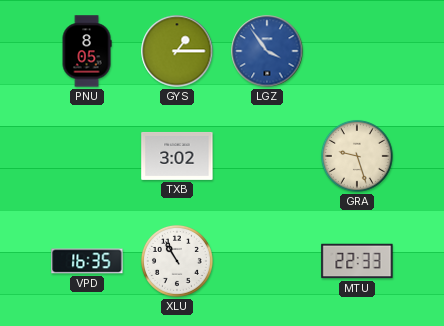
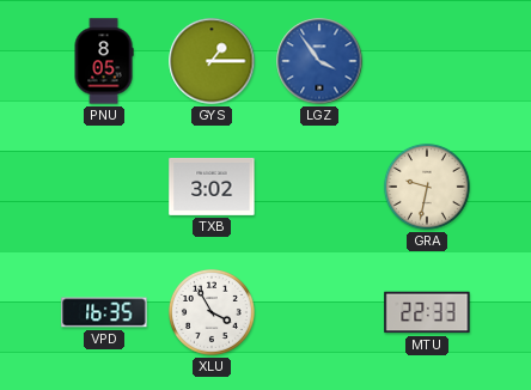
GRA: 9:27 -> 9:32
XLU: 10:55 -> 3:55
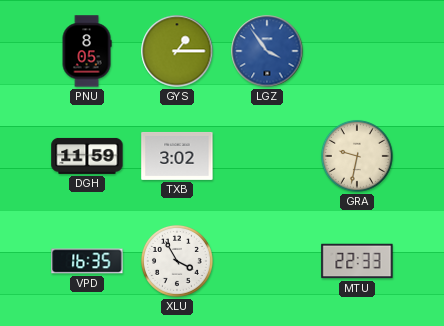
DGH: none -> 11:59
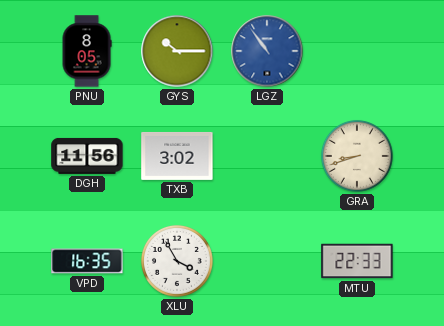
GYS: 1:15 -> 10:15
LGZ: 3:54 -> 10:54
DGH: 11:59 -> 11:56
GRA: 9:32 -> 8:42
